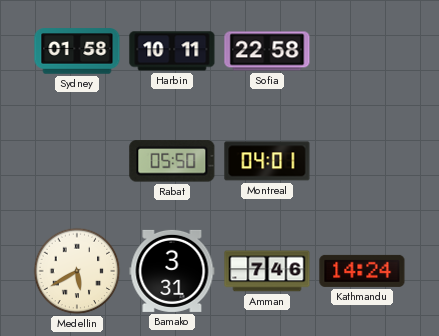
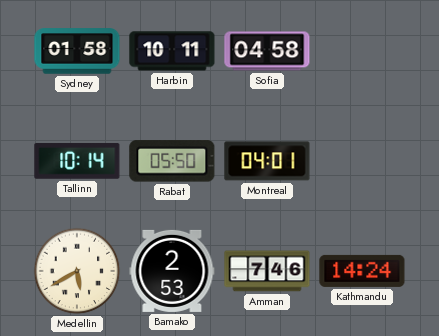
Sofia: 22:58 -> 04:58
Tallinn: none -> 10:14
Bamako: 3:31 -> 2:53
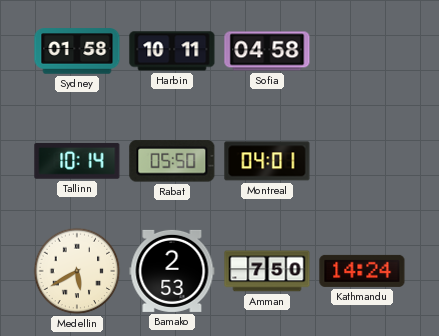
Amman: 7:46 -> 7:50
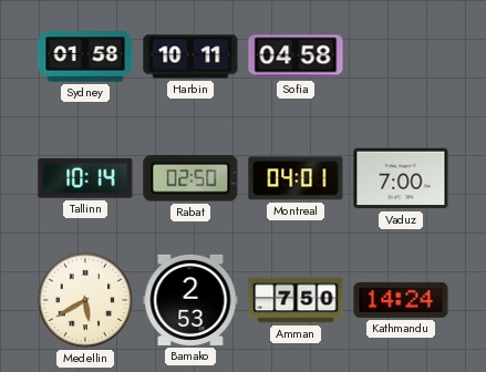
Rabat: 05:50 -> 02:50
Vaduz: none -> 7:00
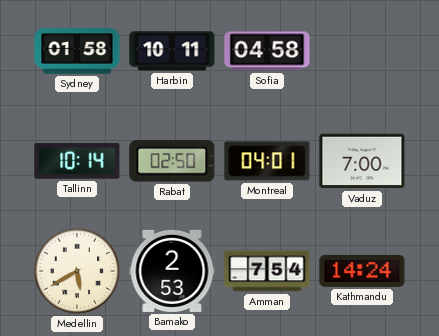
Amman: 7:50 -> 7:54
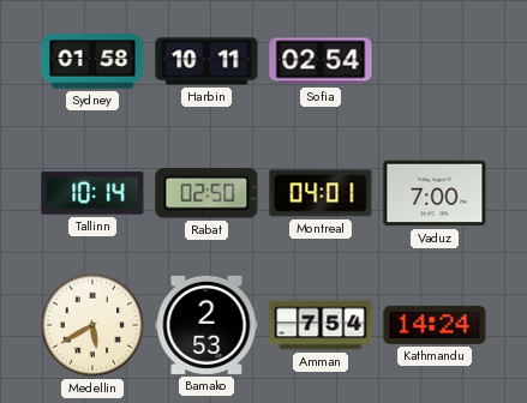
Sofia: 04:58 -> 02:54
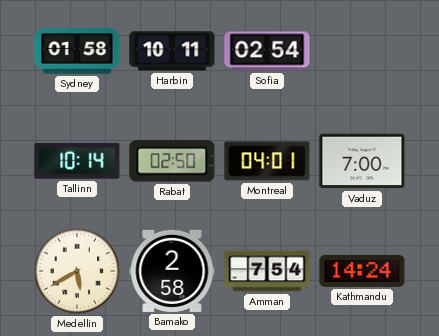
Bamako: 2:53 -> 2:58
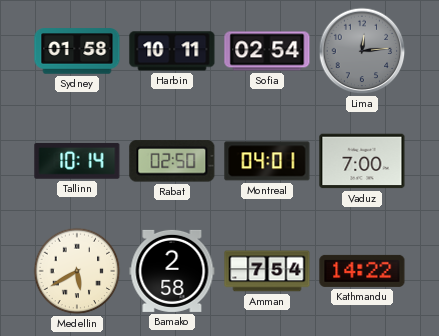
Lima: none -> 12:14
Kathmandu: 14:24 -> 14:22
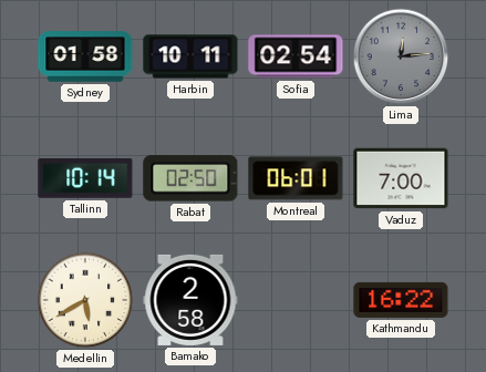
Montreal: 04:01 -> 06:01
Amman: 7:54 -> none
Kathmandu: 14:22 -> 16:22
